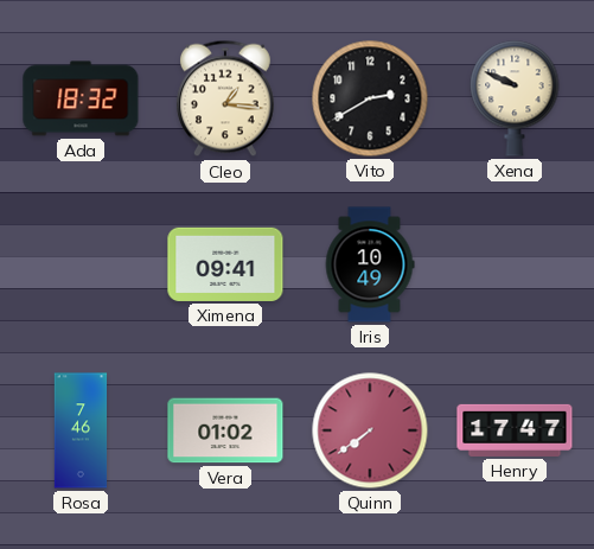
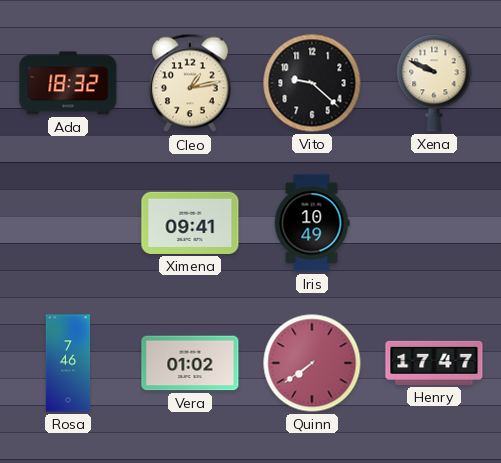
Cleo: 1:16 -> 1:13
Vito: 2:40 -> 9:22
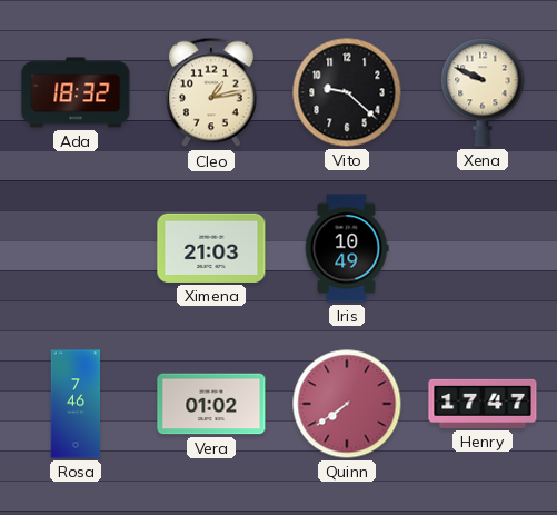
Ximena: 09:41 -> 21:03
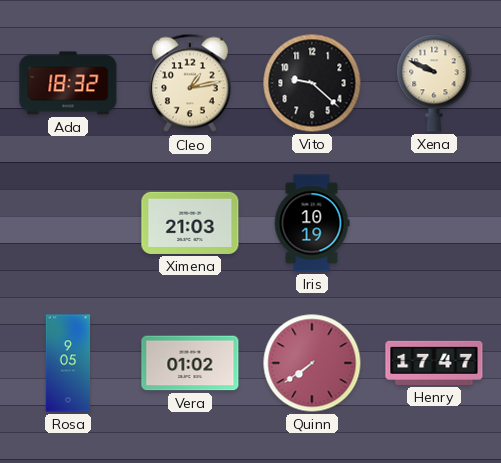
Iris: 10:49 -> 10:19
Rosa: 7:46 -> 9:05
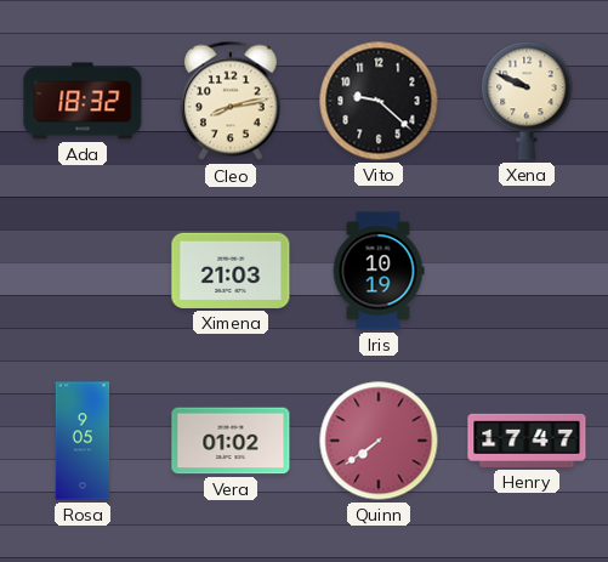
Cleo: 1:13 -> 8:13
